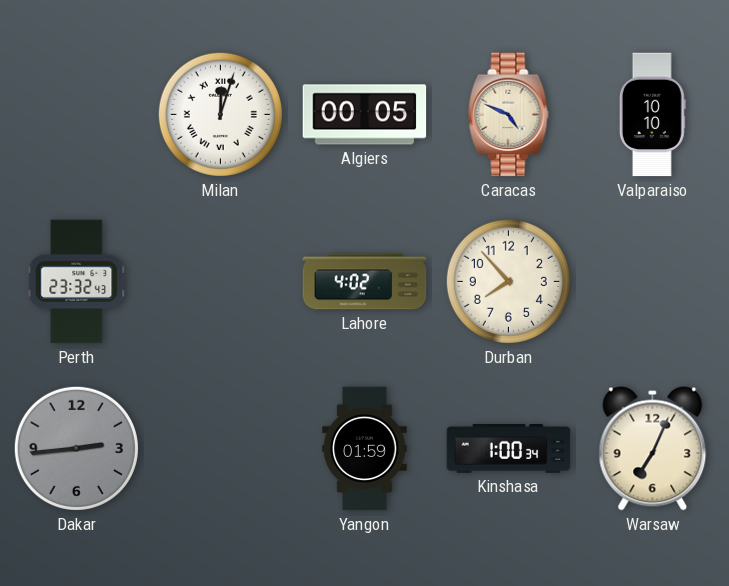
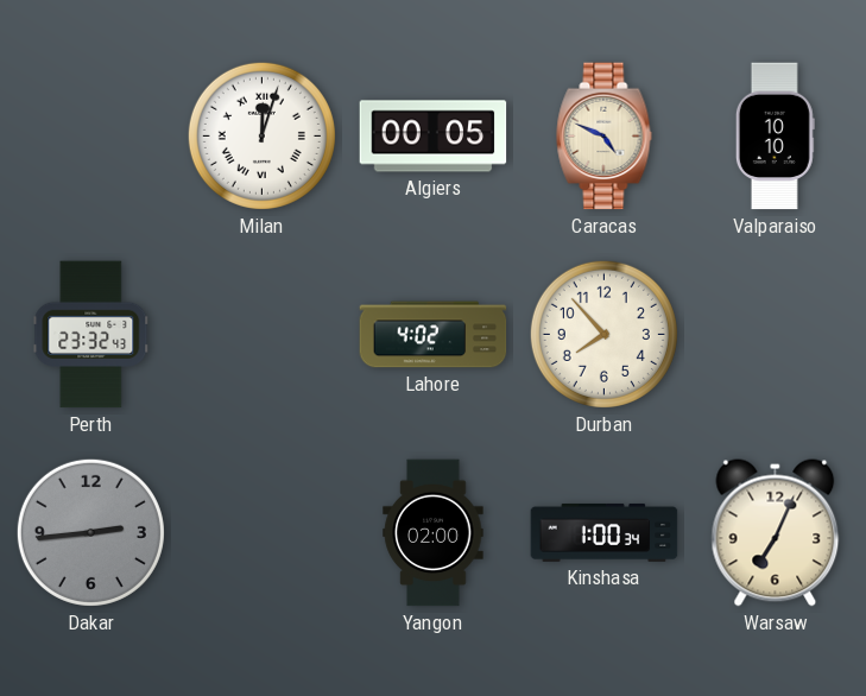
Yangon: 01:59 -> 02:00
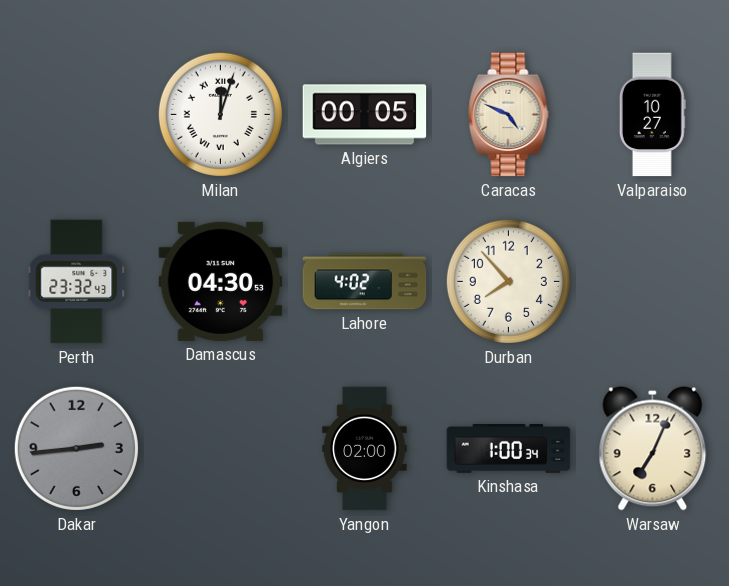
Valparaiso: 10:10 -> 10:27
Damascus: none -> 04:30
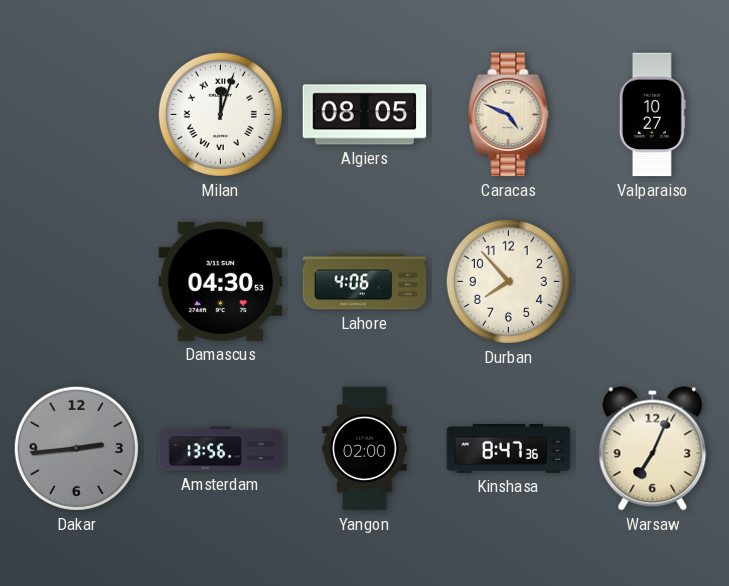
Algiers: 00:05 -> 08:05
Perth: 23:32 -> none
Lahore: 4:02 -> 4:06
Amsterdam: none -> 13:56
Kinshasa: 1:00 -> 8:47
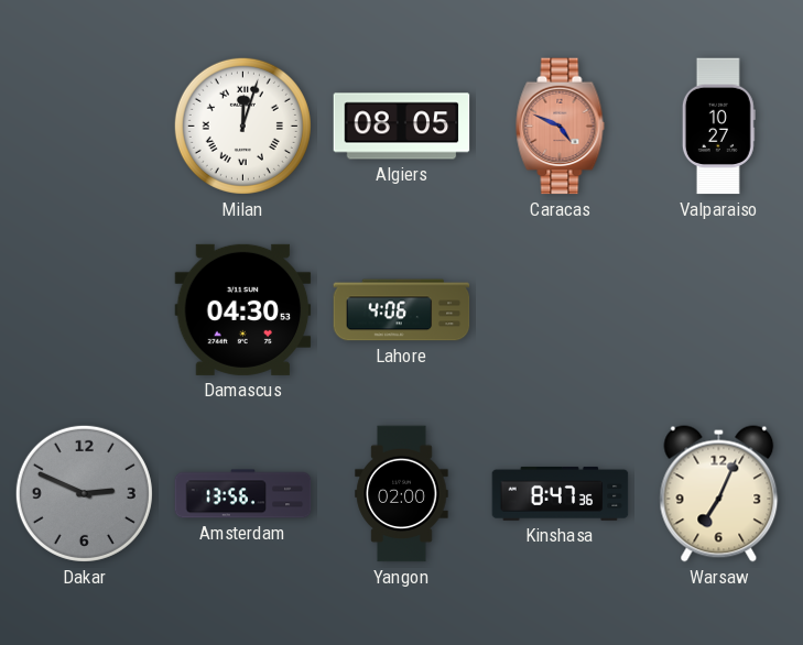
Caracas dial: cream -> salmon
Durban: 7:53 -> none
Dakar: 2:44 -> 2:49
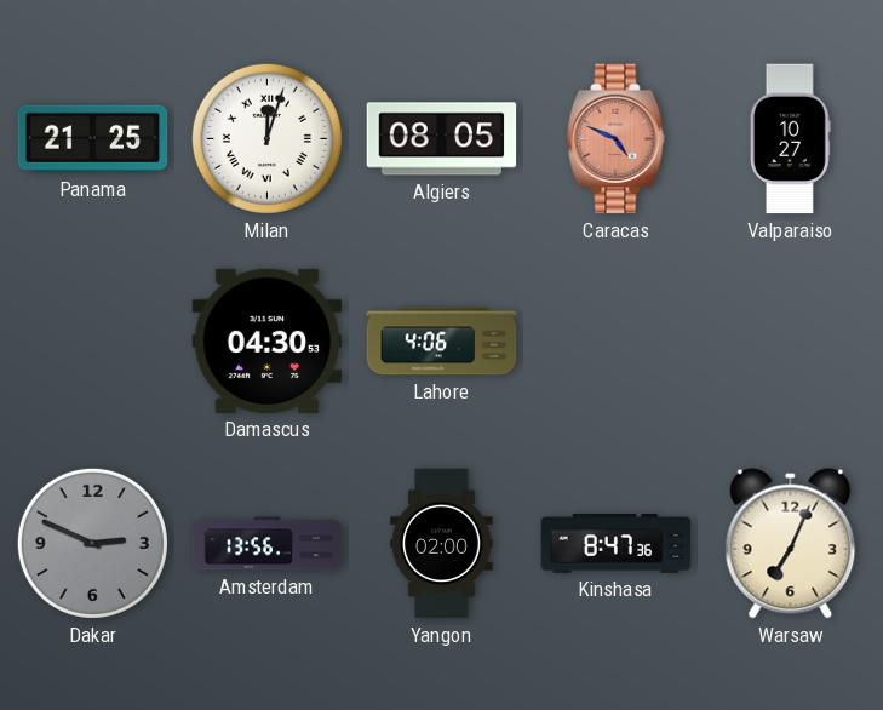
Panama: none -> 21:25
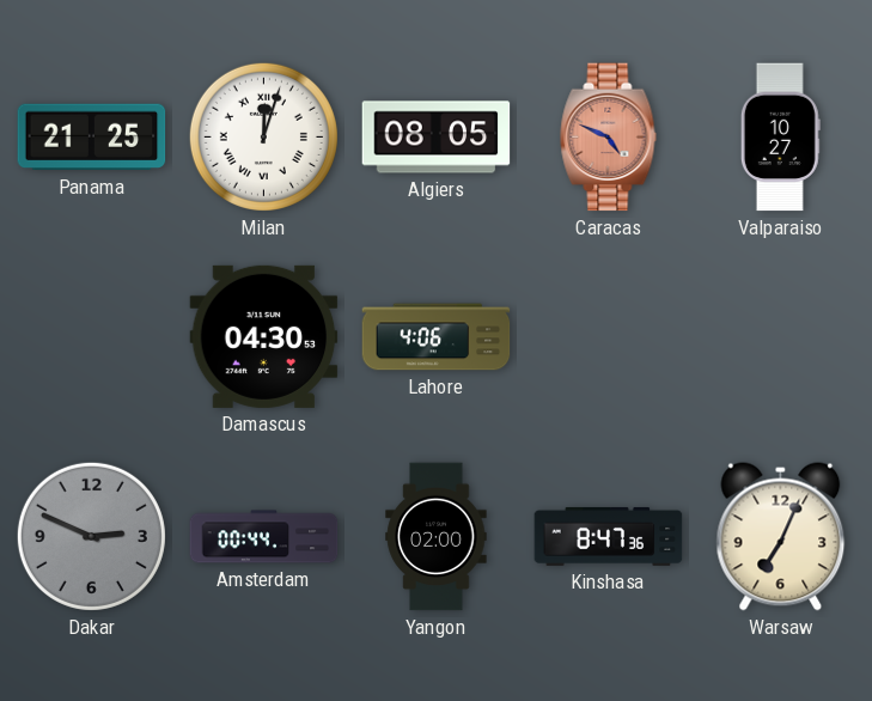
Amsterdam: 13:56 -> 00:44
